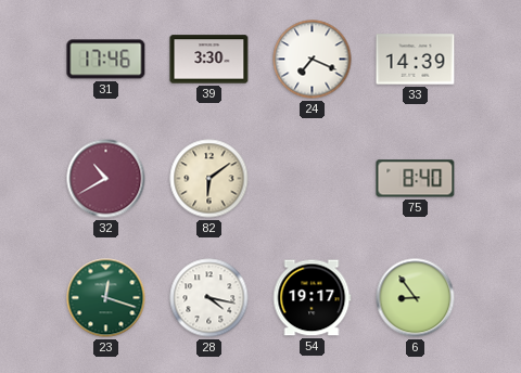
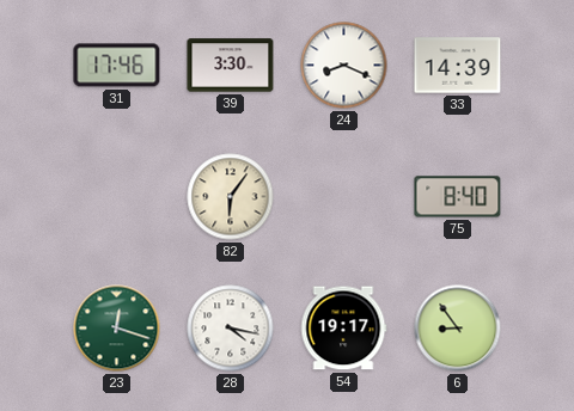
24: 7:19 -> 8:19
32: 10:40 -> none
82: 6:09 -> 6:06
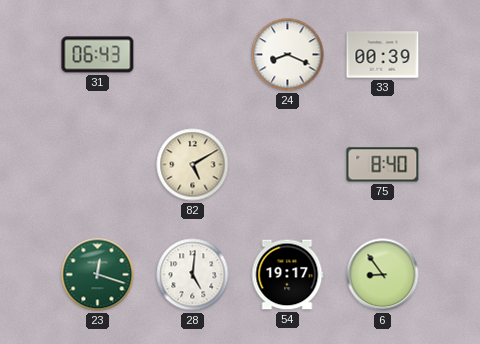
31: 17:46 -> 06:43
39: 3:30 -> none
33: 14:39 -> 00:39
82: 6:06 -> 5:10
28: 4:17 -> 5:01
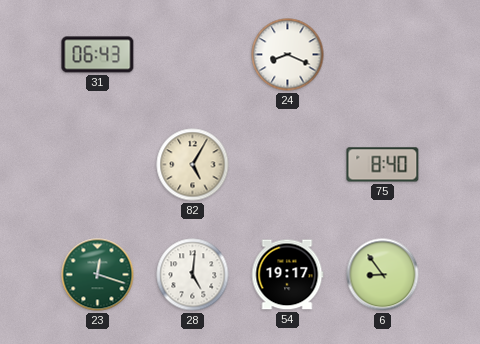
33: 00:39 -> none
82: 5:10 -> 5:05
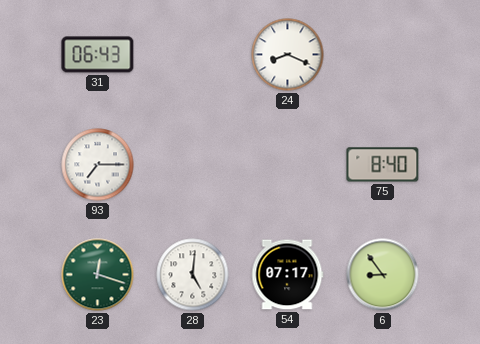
93: none -> 7:15
82: 5:05 -> none
54: 19:17 -> 07:17
